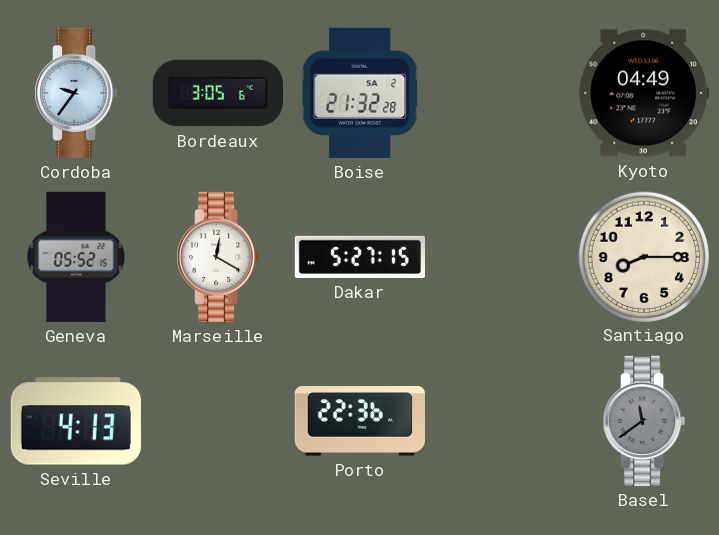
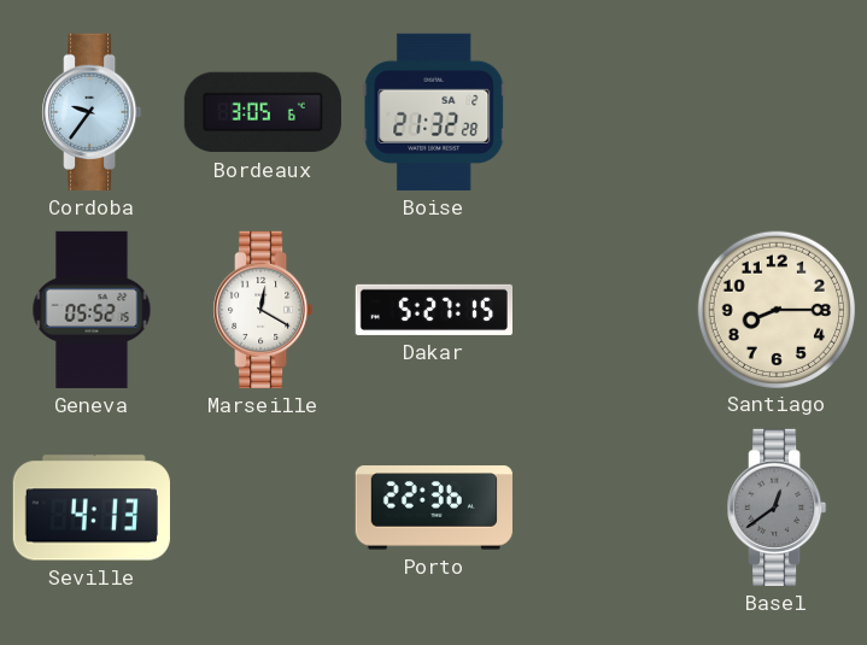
Kyoto: 04:49 -> none
Basel: 11:39 -> 12:39
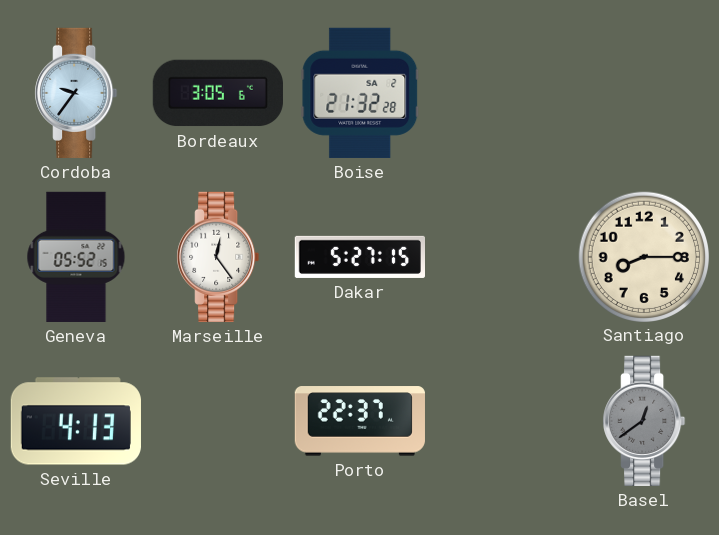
Marseille: 12:20 -> 12:24
Porto: 22:36 -> 22:37
